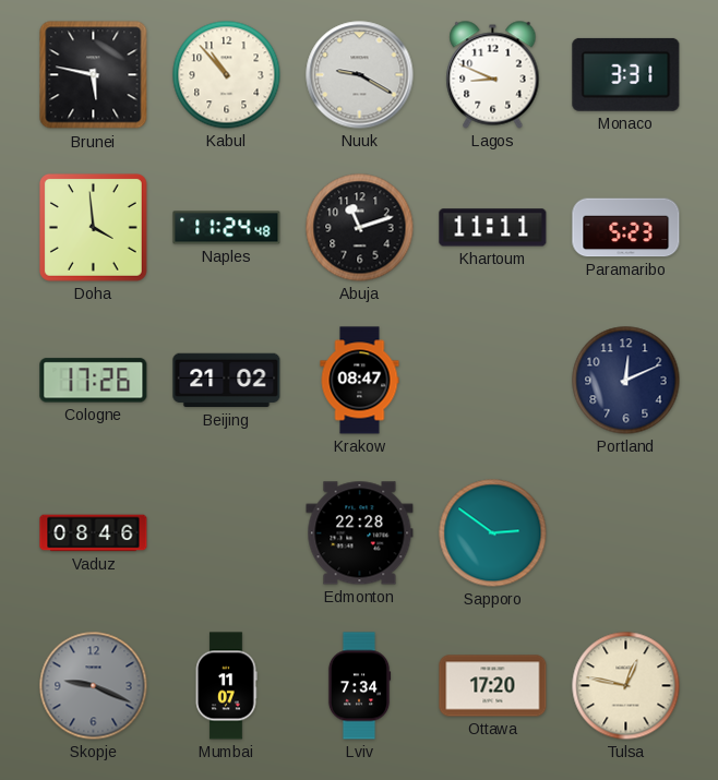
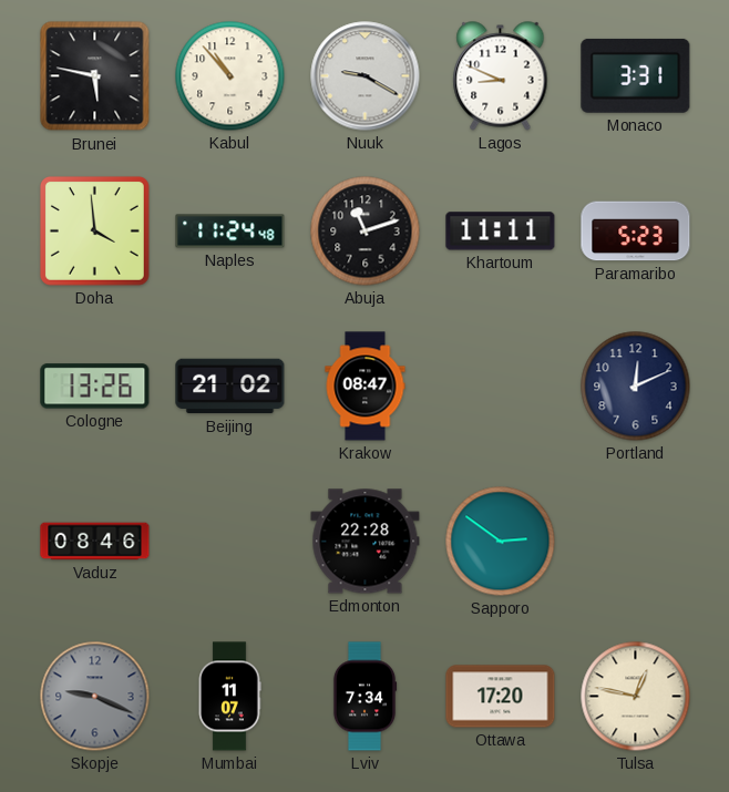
Cologne: 17:26 -> 13:26
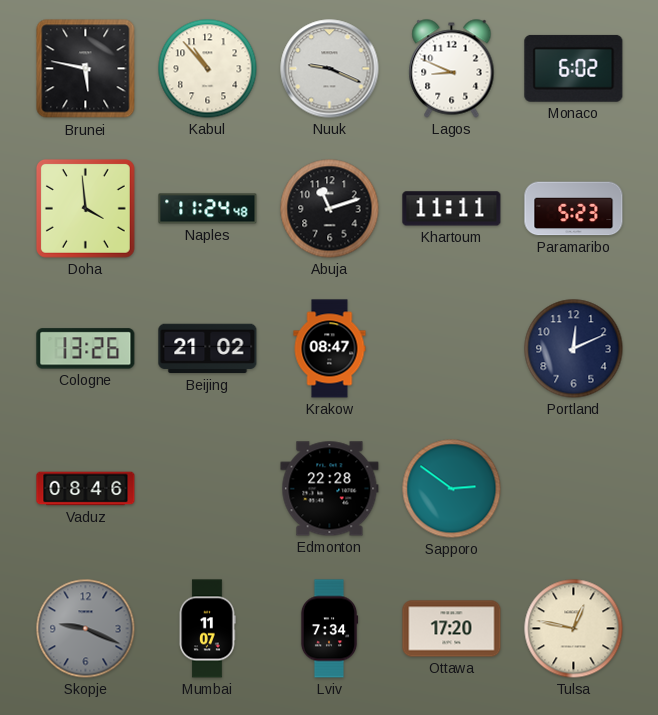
Nuuk: 9:20 -> 9:19
Monaco: 3:31 -> 6:02
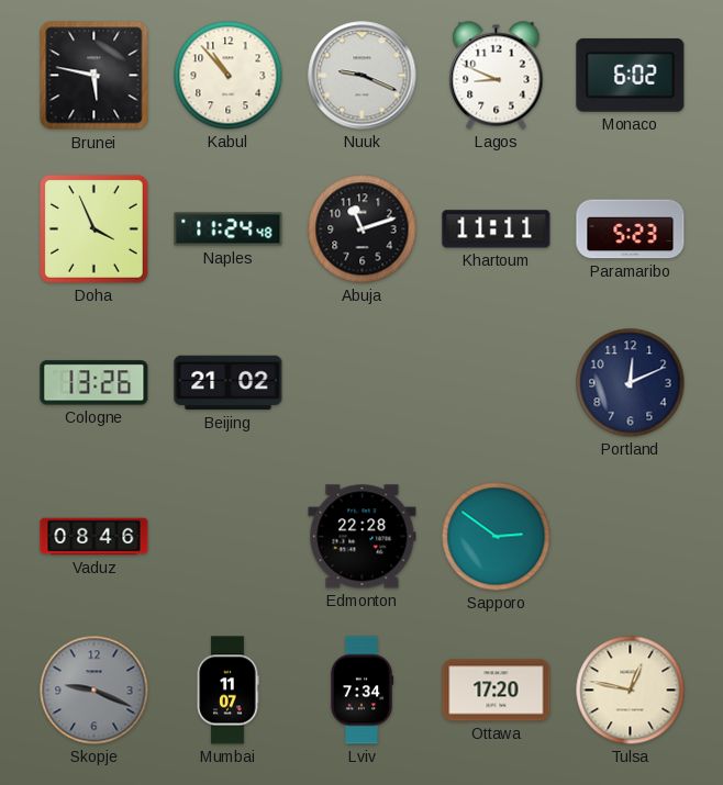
Doha: 3:59 -> 3:56
Krakow: 08:47 -> none
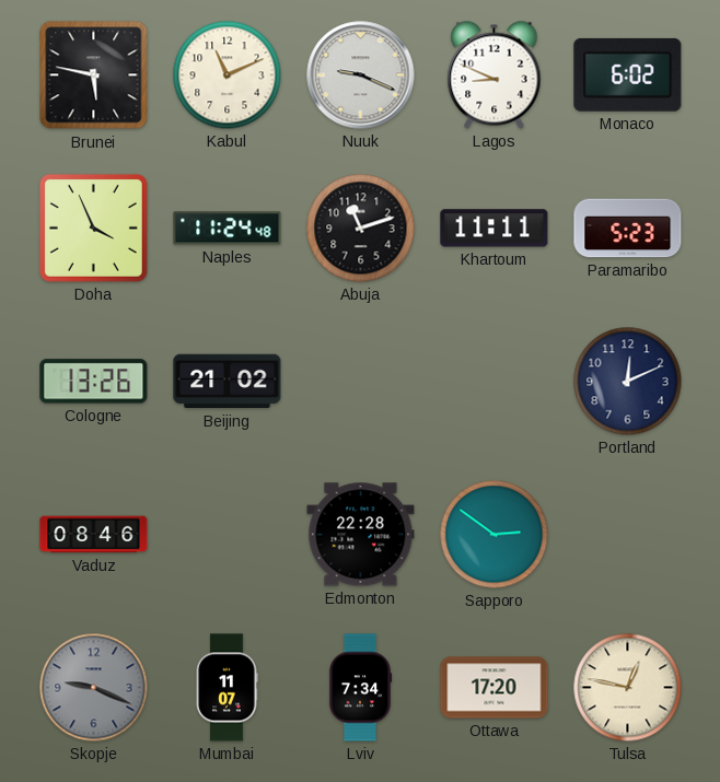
Kabul: 10:53 -> 11:11
